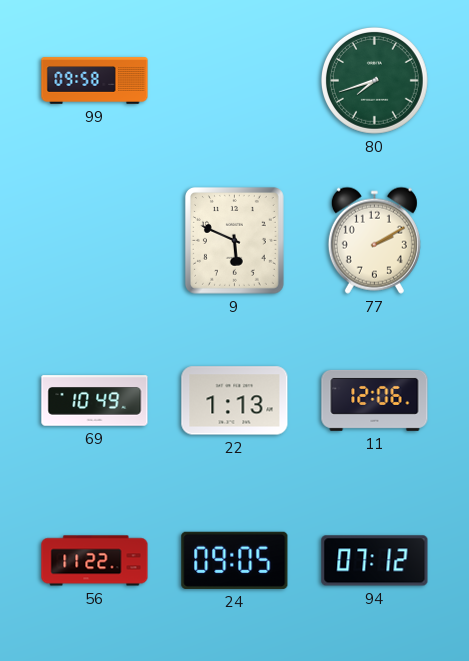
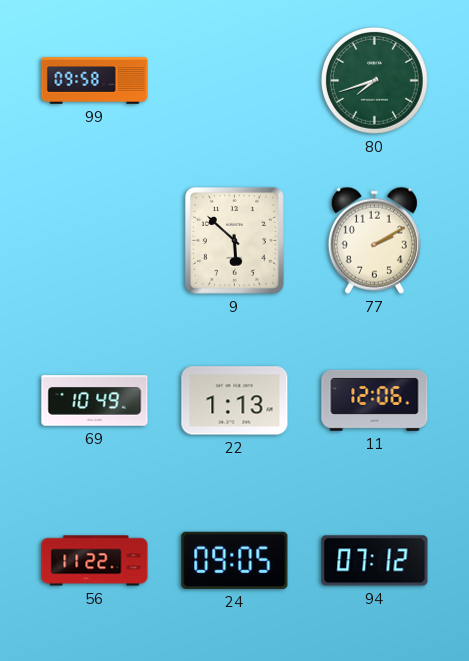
9: 5:49 -> 5:52
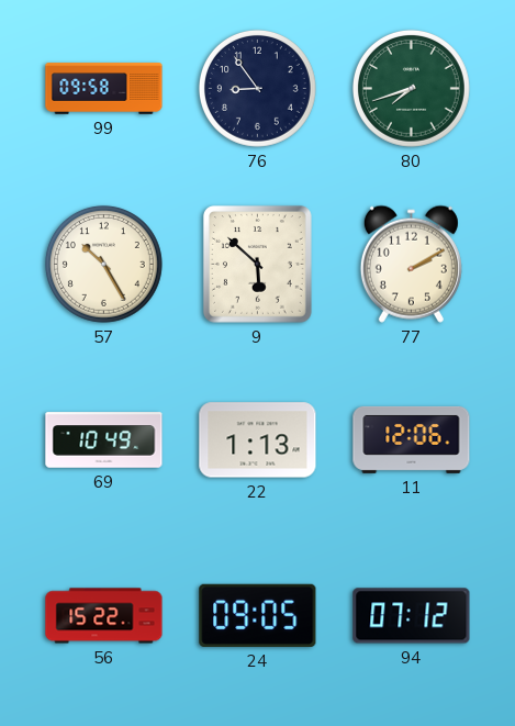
76: none -> 8:54
57: none -> 10:25
56: 11:22 -> 15:22
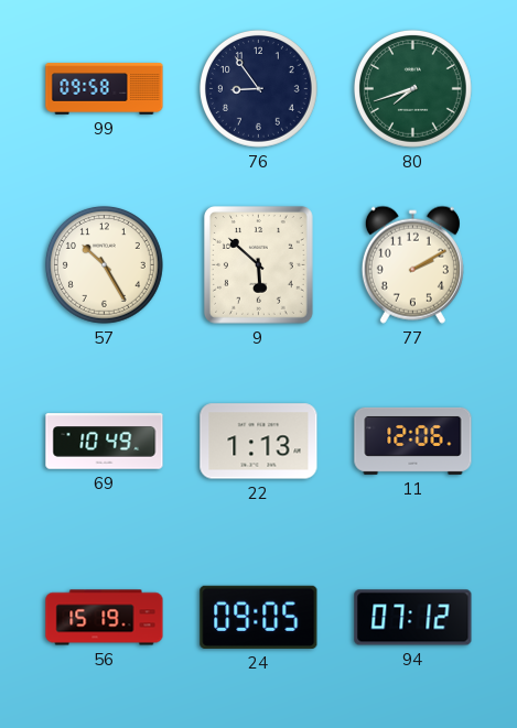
56: 15:22 -> 15:19
